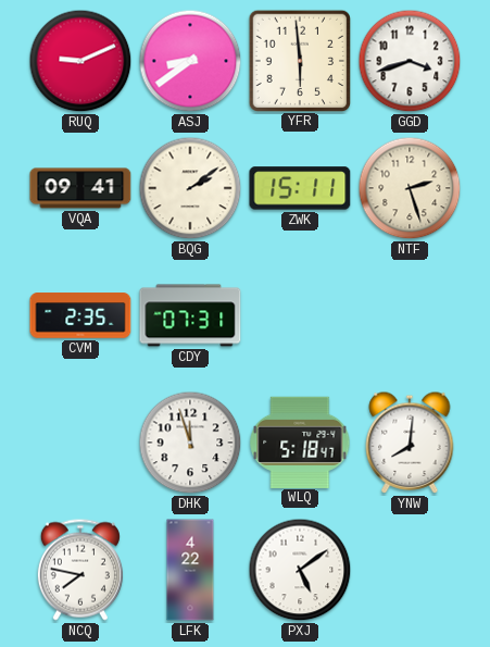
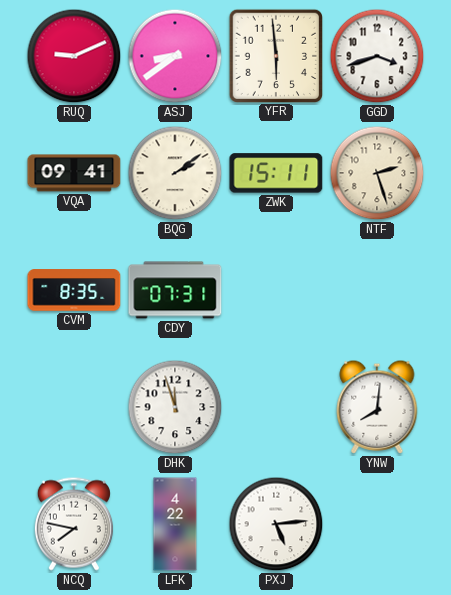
CVM: 2:35 -> 8:35
WLQ: 5:18 -> none
PXJ: 5:09 -> 5:14
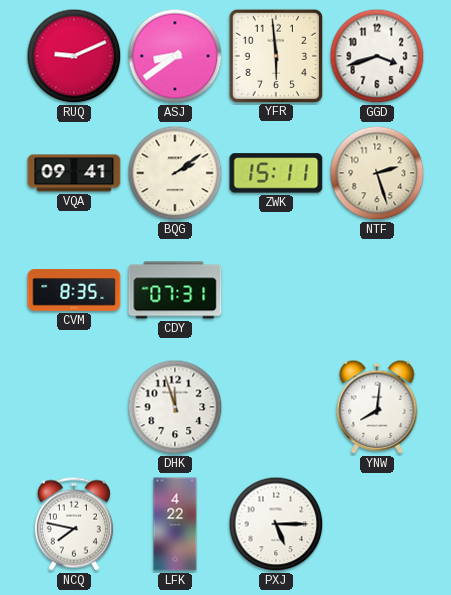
PXJ: 5:14 -> 5:15
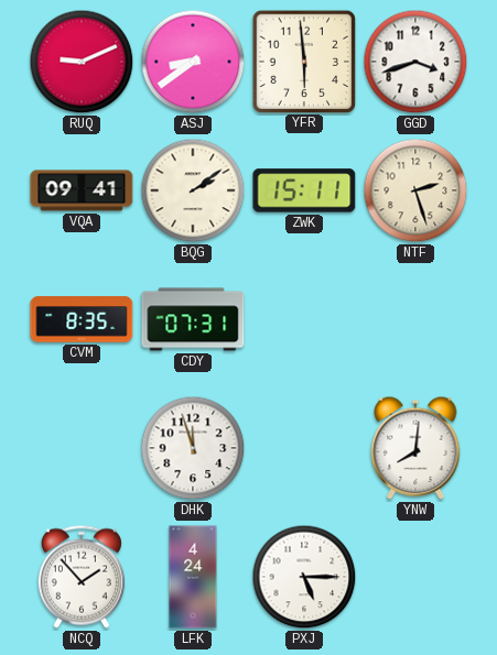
NCQ: 7:47 -> 1:53
LFK: 4:22 -> 4:24
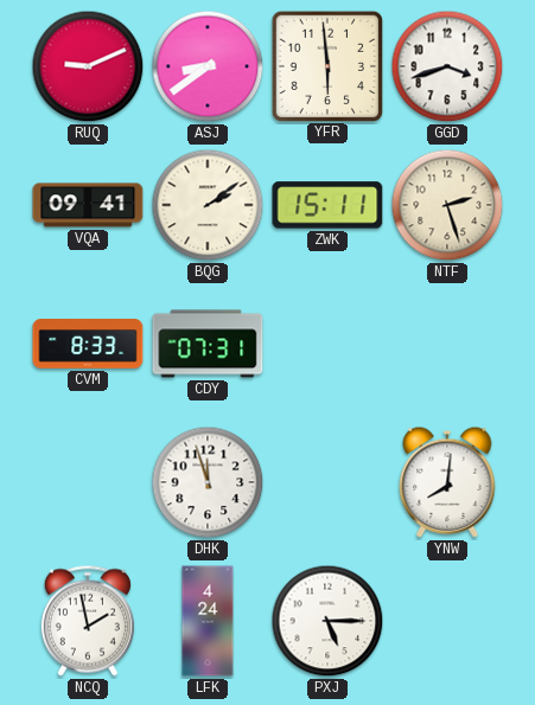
CVM: 8:35 -> 8:33
NCQ: 1:53 -> 1:58
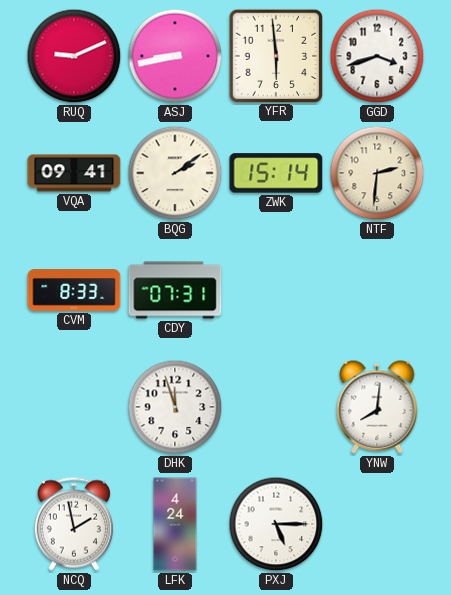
ASJ: 8:39 -> 8:43
ZWK: 15:11 -> 15:14
NTF: 2:27 -> 2:31
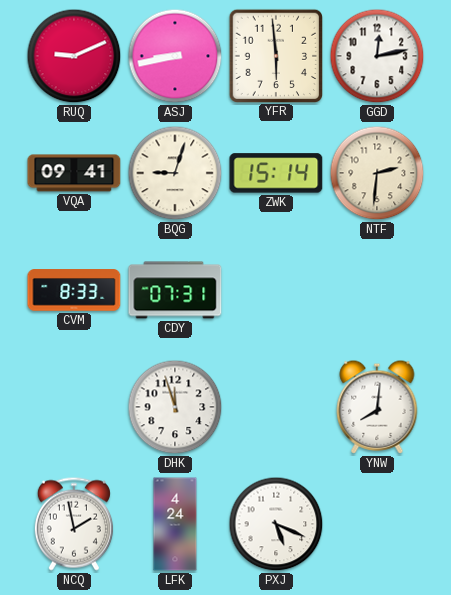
GGD: 3:42 -> 12:13
BQG: 2:09 -> 9:03
PXJ: 5:15 -> 5:19
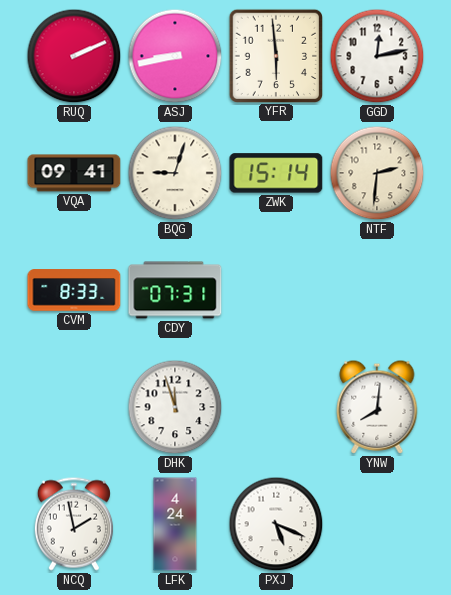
RUQ: 9:11 -> 2:11
